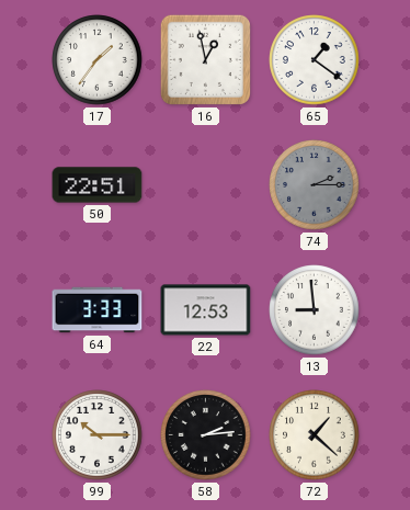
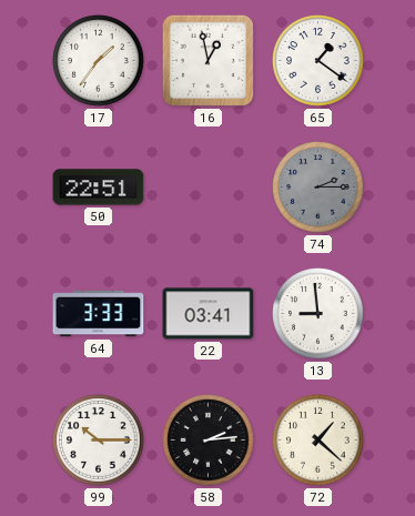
22: 12:53 -> 03:41
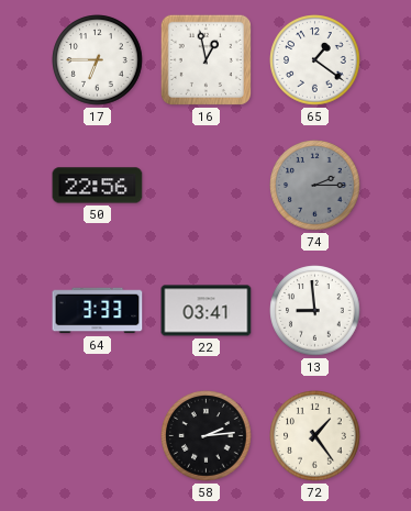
17: 1:36 -> 6:45
50: 22:51 -> 22:56
99: 10:15 -> none
72: 1:22 -> 1:24
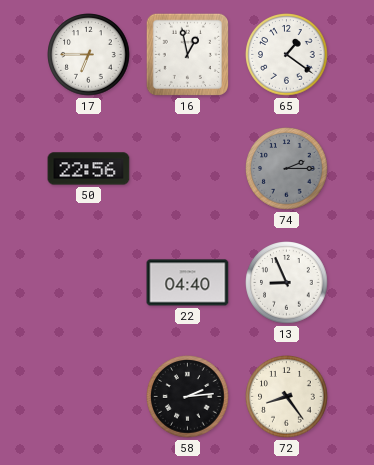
64: 3:33 -> none
22: 03:41 -> 04:40
13: 8:59 -> 8:56
72: 1:24 -> 8:24
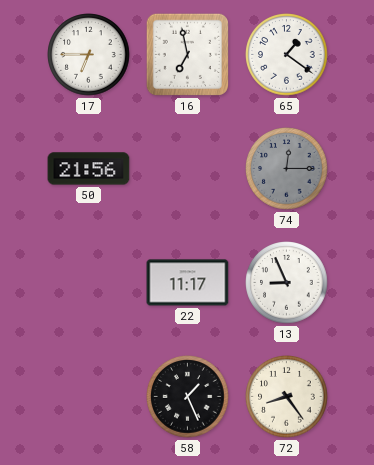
16: 12:58 -> 6:58
50: 22:56 -> 21:56
74: 2:15 -> 12:15
22: 04:40 -> 11:17
58: 2:14 -> 1:26
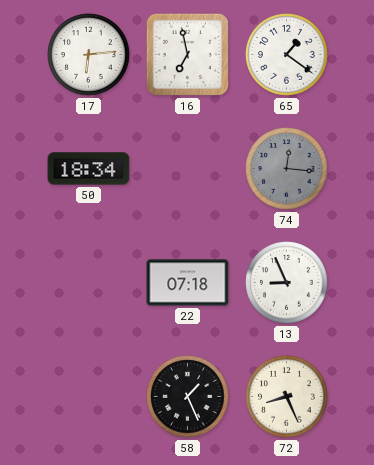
17: 6:45 -> 6:14
50: 21:56 -> 18:34
74: 12:15 -> 12:16
22: 11:17 -> 07:18
72: 8:24 -> 8:26
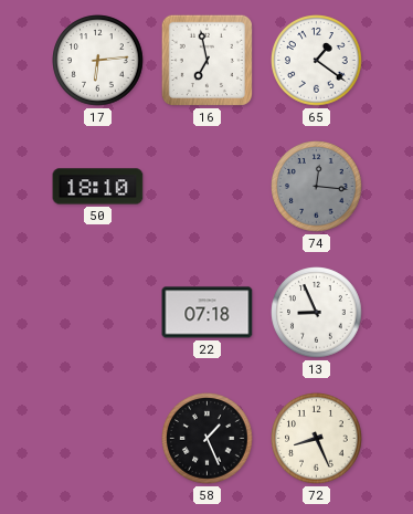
50: 18:34 -> 18:10
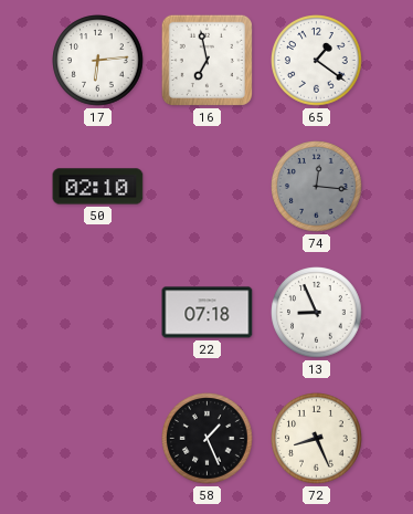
50: 18:10 -> 02:10
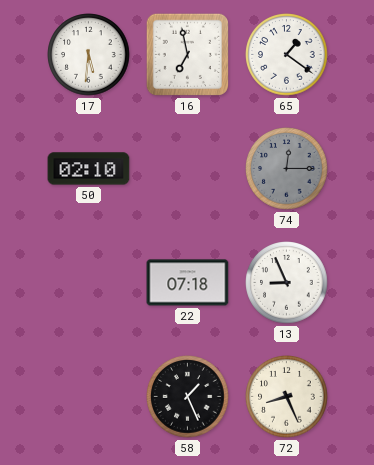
17: 6:14 -> 5:31
74: 12:16 -> 12:15
